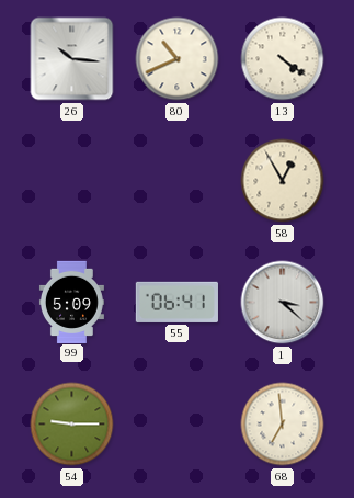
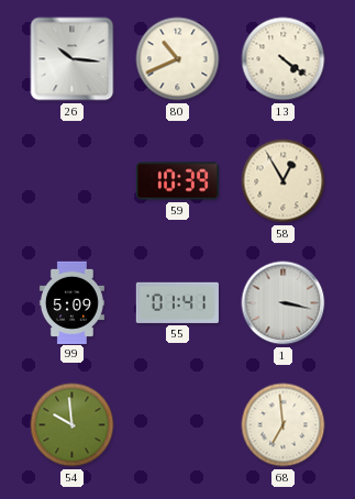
59: none -> 10:39
55: 06:41 -> 01:41
1: 3:22 -> 3:17
54: 9:15 -> 9:59
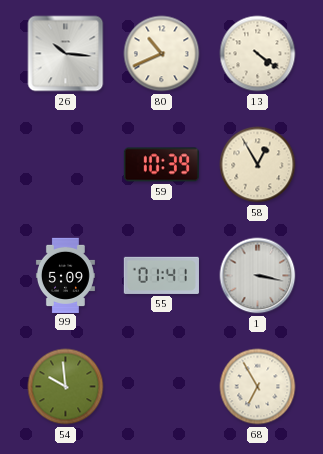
68: 6:59 -> 6:55
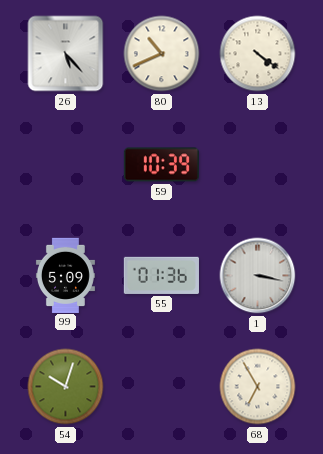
26: 10:16 -> 5:23
58: 12:55 -> none
55: 01:41 -> 01:36
54: 9:59 -> 10:03
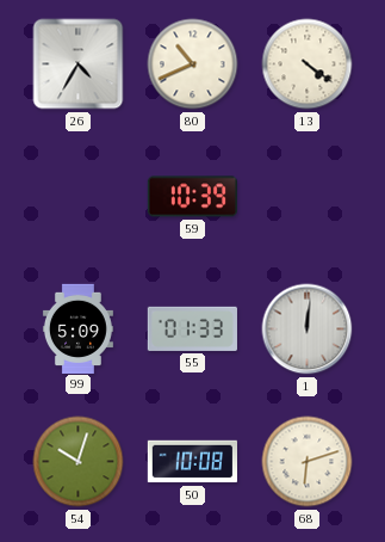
26: 5:23 -> 4:35
55: 01:36 -> 01:33
1: 3:17 -> 12:01
50: none -> 10:08
68: 6:55 -> 6:12
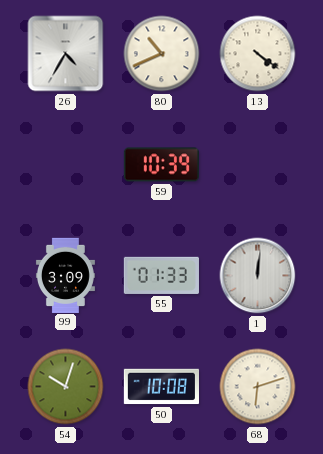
99: 5:09 -> 3:09
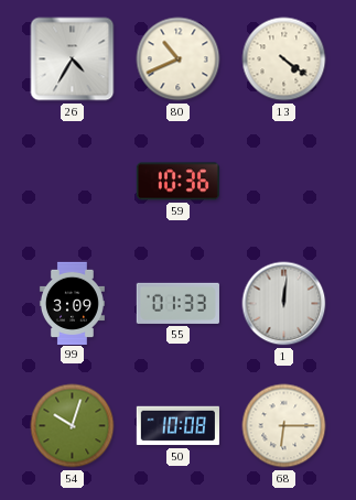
59: 10:39 -> 10:36
68: 6:12 -> 6:15
